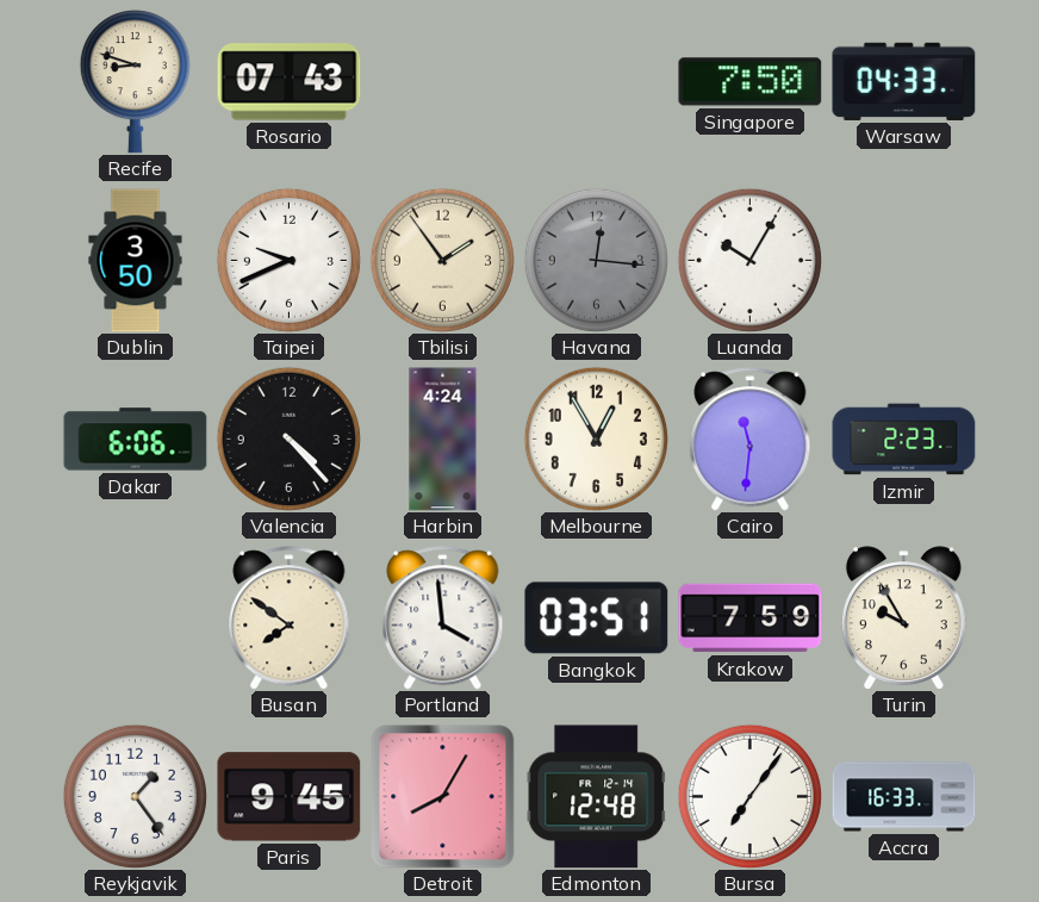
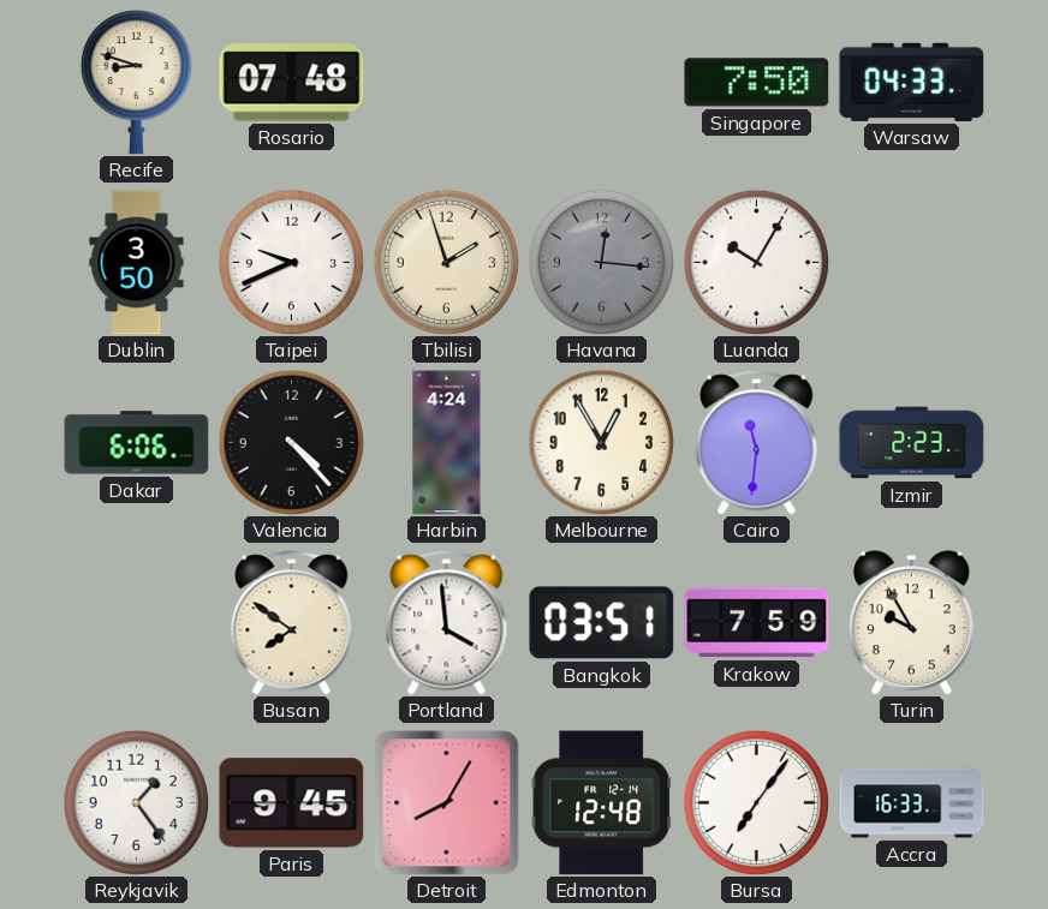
Rosario: 07:43 -> 07:48
Tbilisi: 1:54 -> 1:57
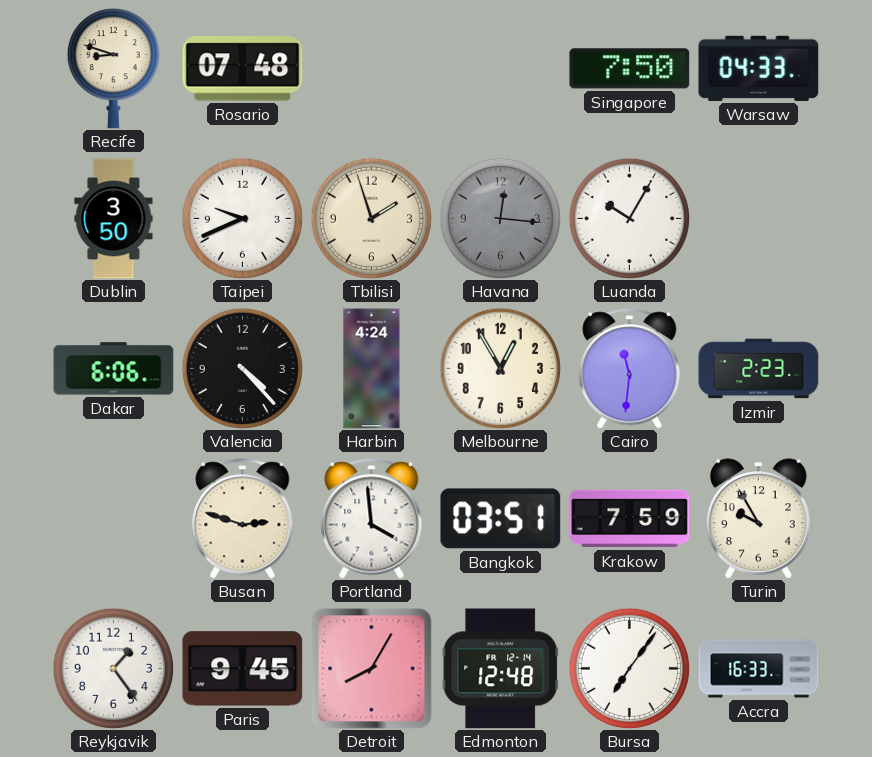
Busan: 7:51 -> 2:48
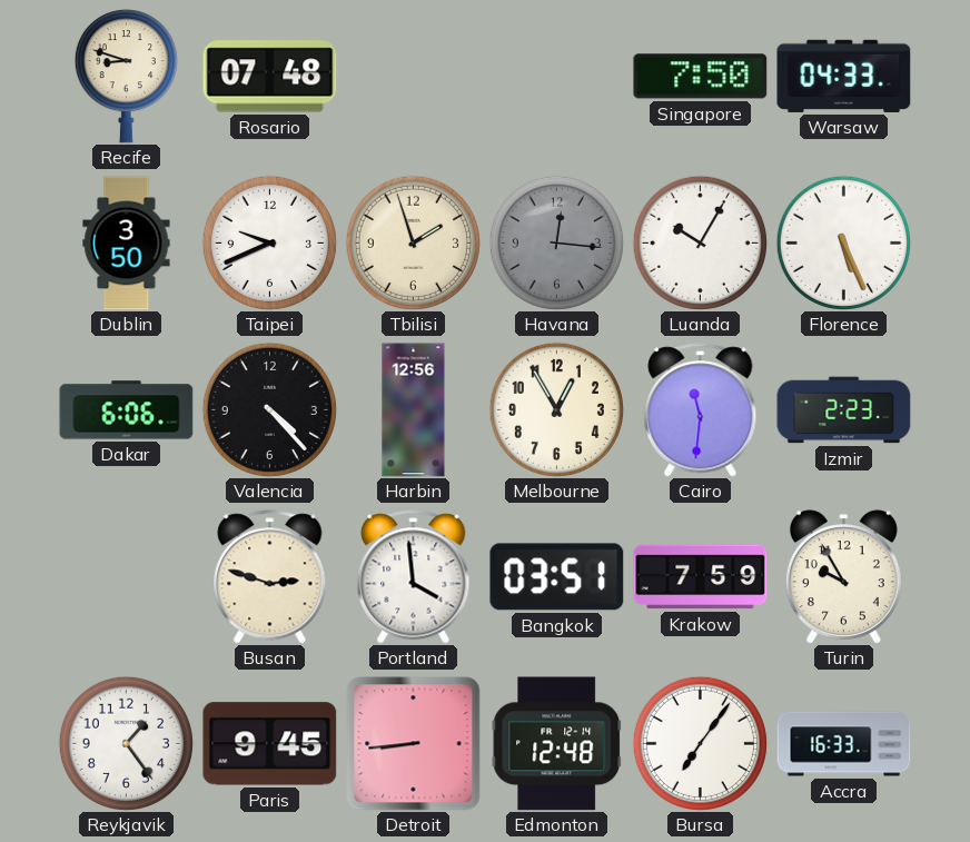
Florence: none -> 5:26
Harbin: 4:24 -> 12:56
Detroit: 8:05 -> 8:44
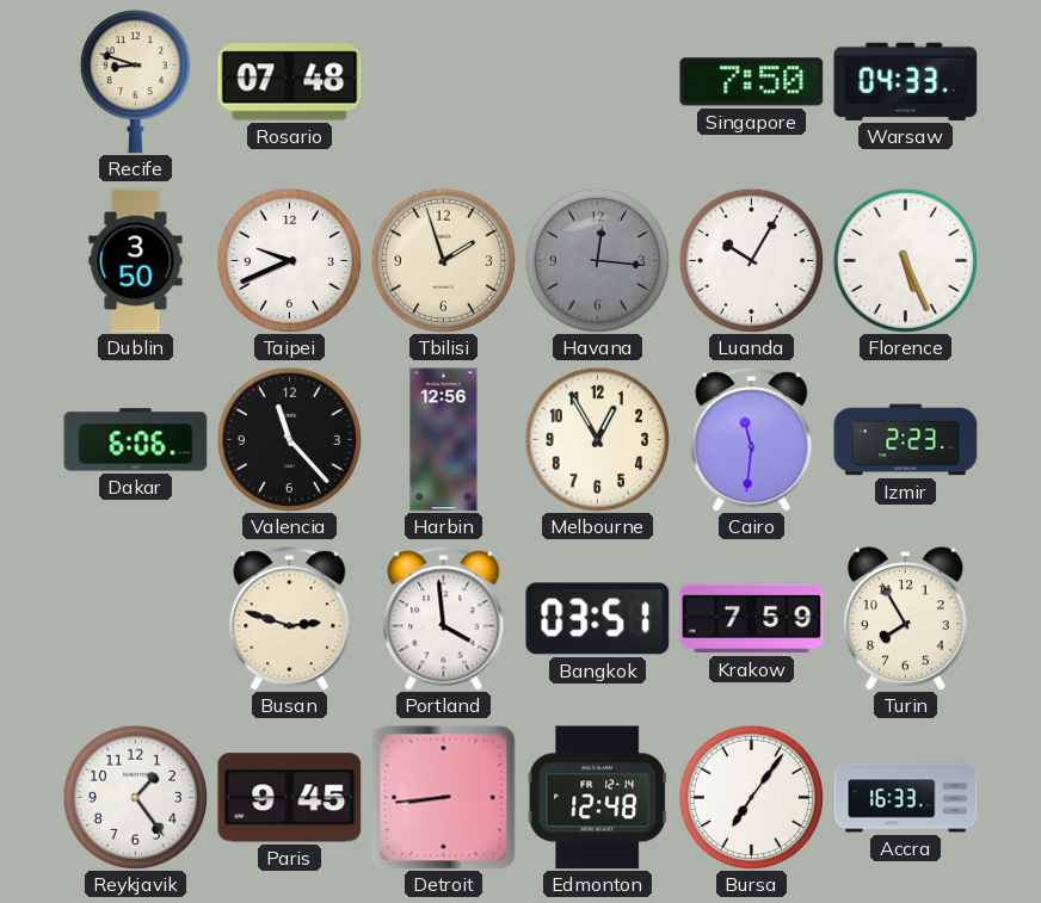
Valencia: 4:23 -> 11:23
Turin: 9:55 -> 7:55
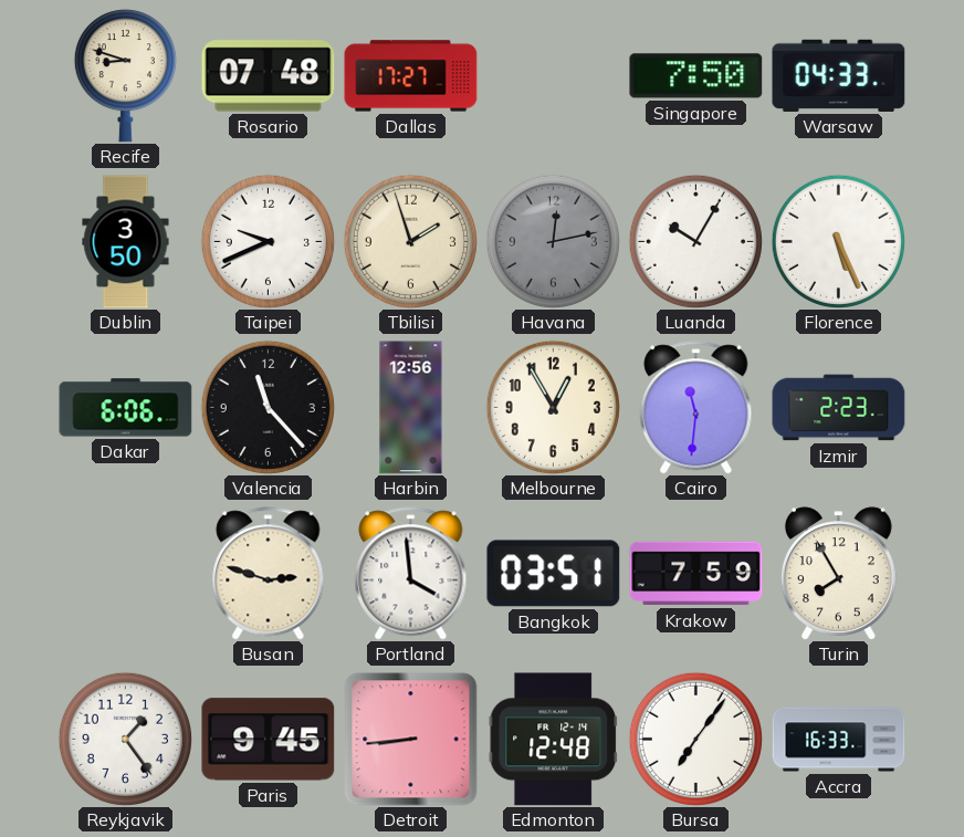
Dallas: none -> 17:27
Havana: 12:16 -> 12:13
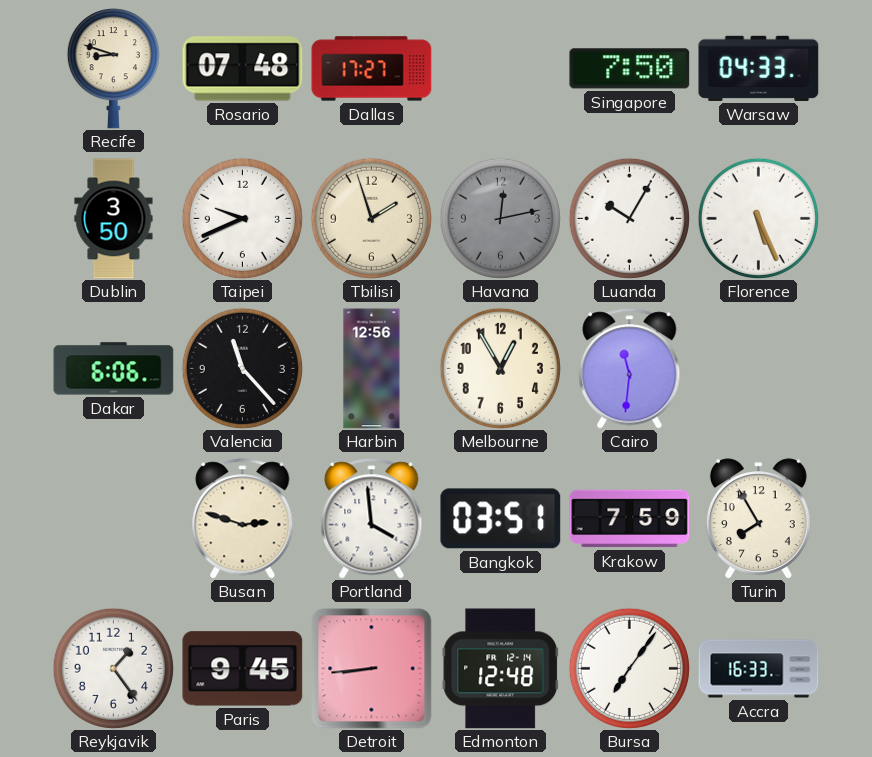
Izmir: 2:23 -> none
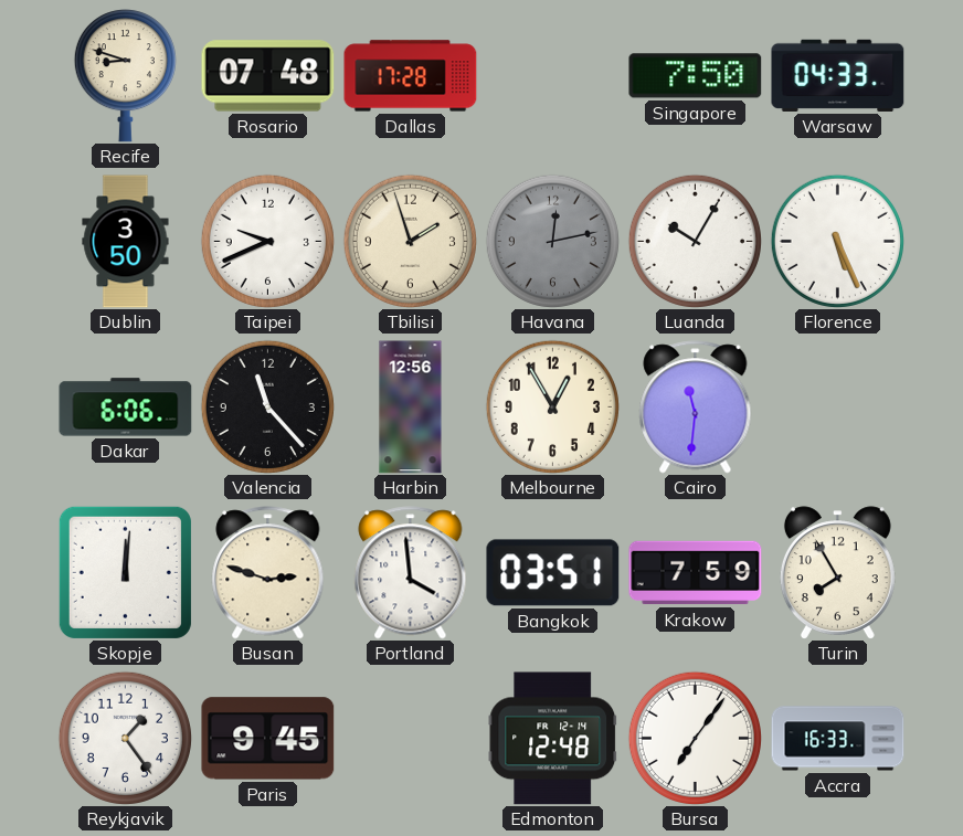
Dallas: 17:27 -> 17:28
Skopje: none -> 12:01
Detroit: 8:44 -> none
